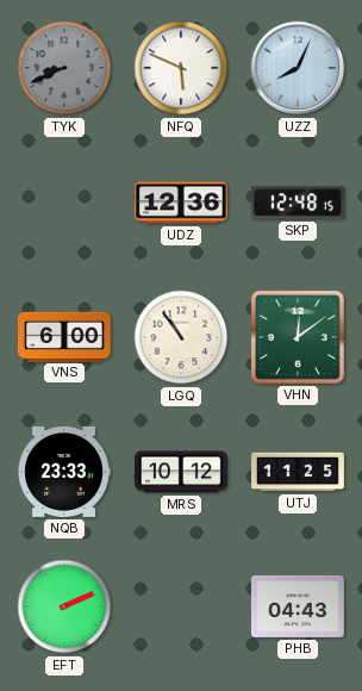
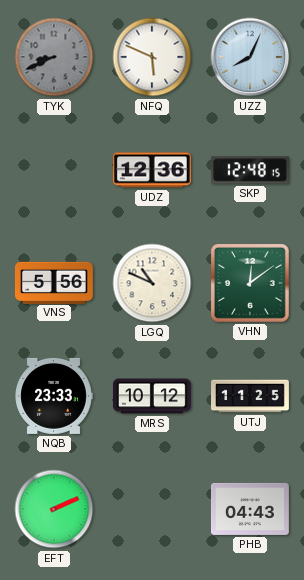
VNS: 6:00 -> 5:56
LGQ: 10:54 -> 10:49
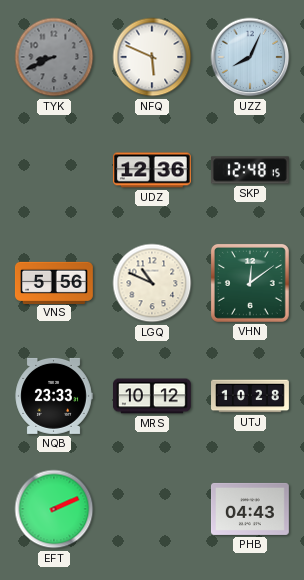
UTJ: 11:25 -> 10:28
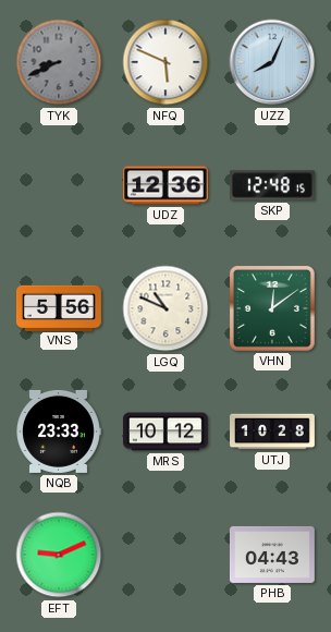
EFT: 2:11 -> 9:11
